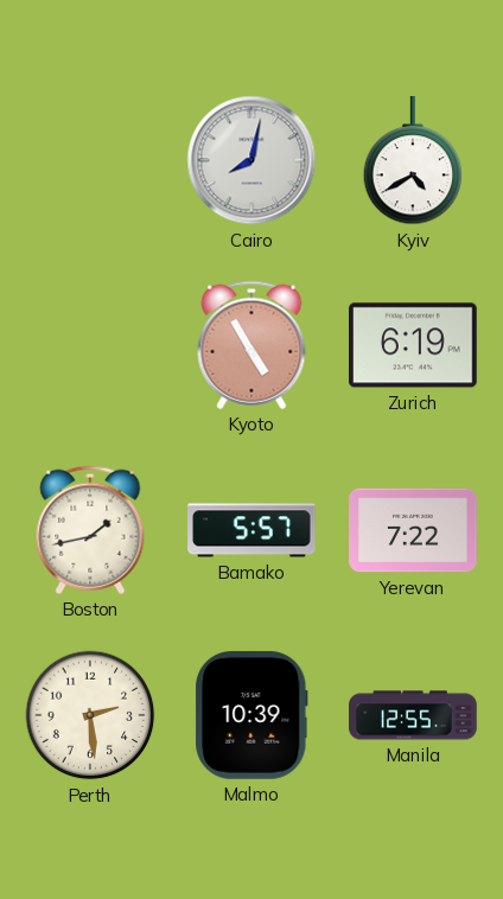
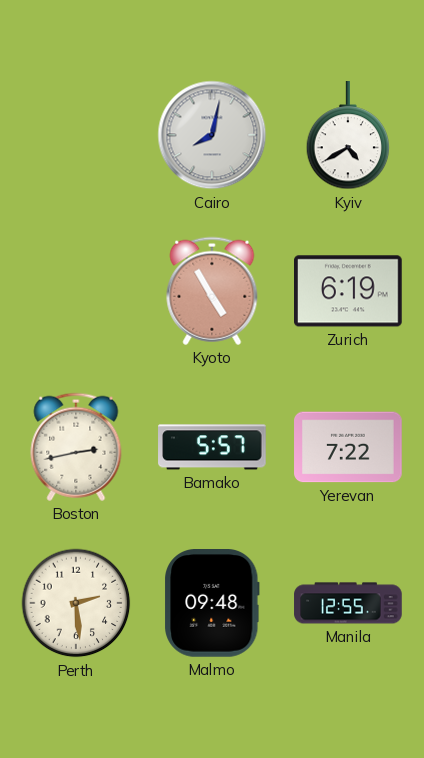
Boston: 1:43 -> 2:43
Malmo: 10:39 -> 09:48
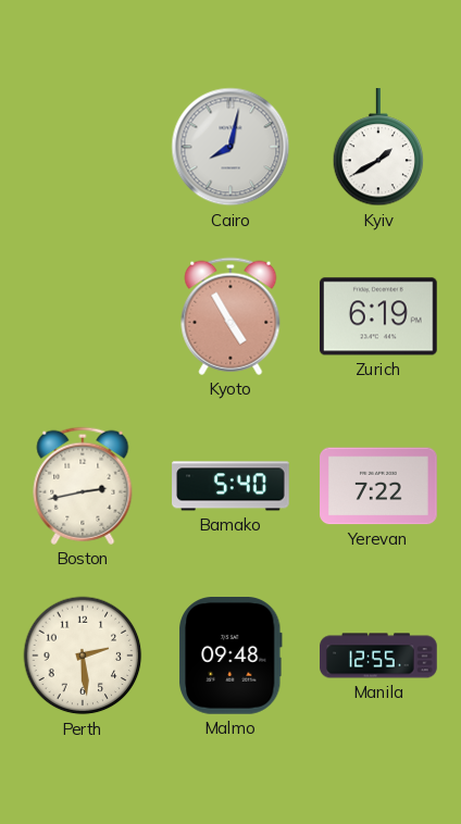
Kyiv: 4:40 -> 1:40
Bamako: 5:57 -> 5:40
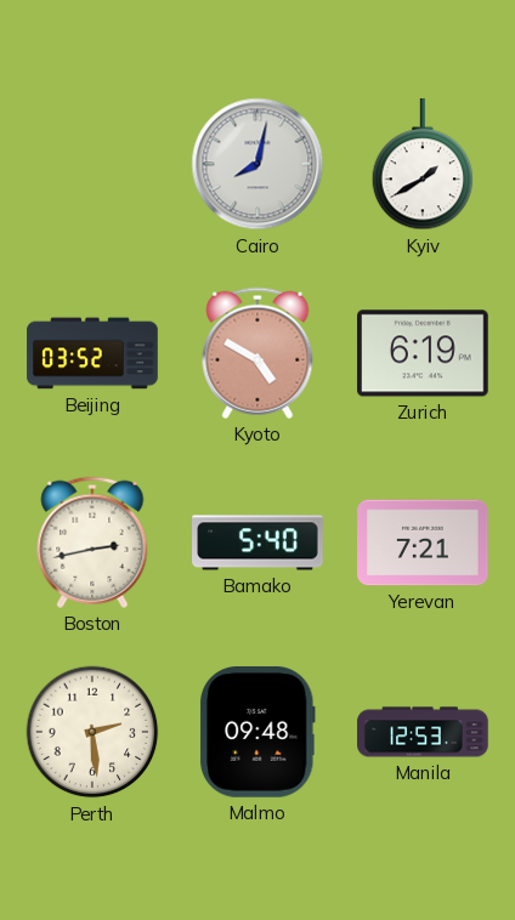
Beijing: none -> 03:52
Kyoto: 4:55 -> 4:50
Yerevan: 7:22 -> 7:21
Manila: 12:55 -> 12:53
